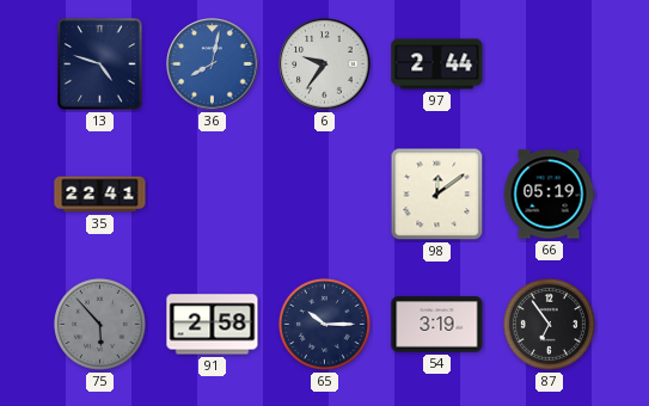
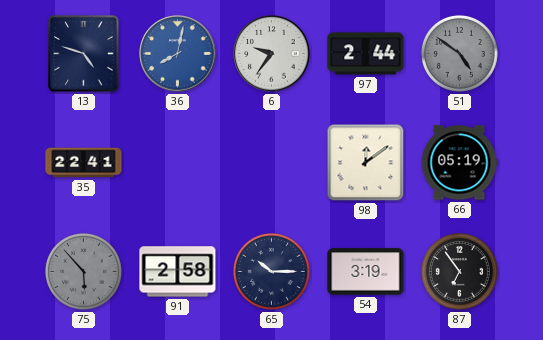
51: none -> 4:51
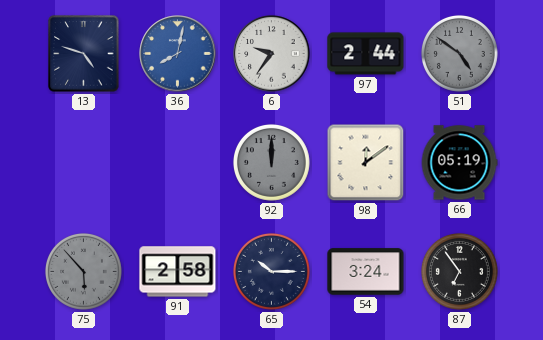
35: 22:41 -> none
92: none -> 12:00
54: 3:19 -> 3:24
